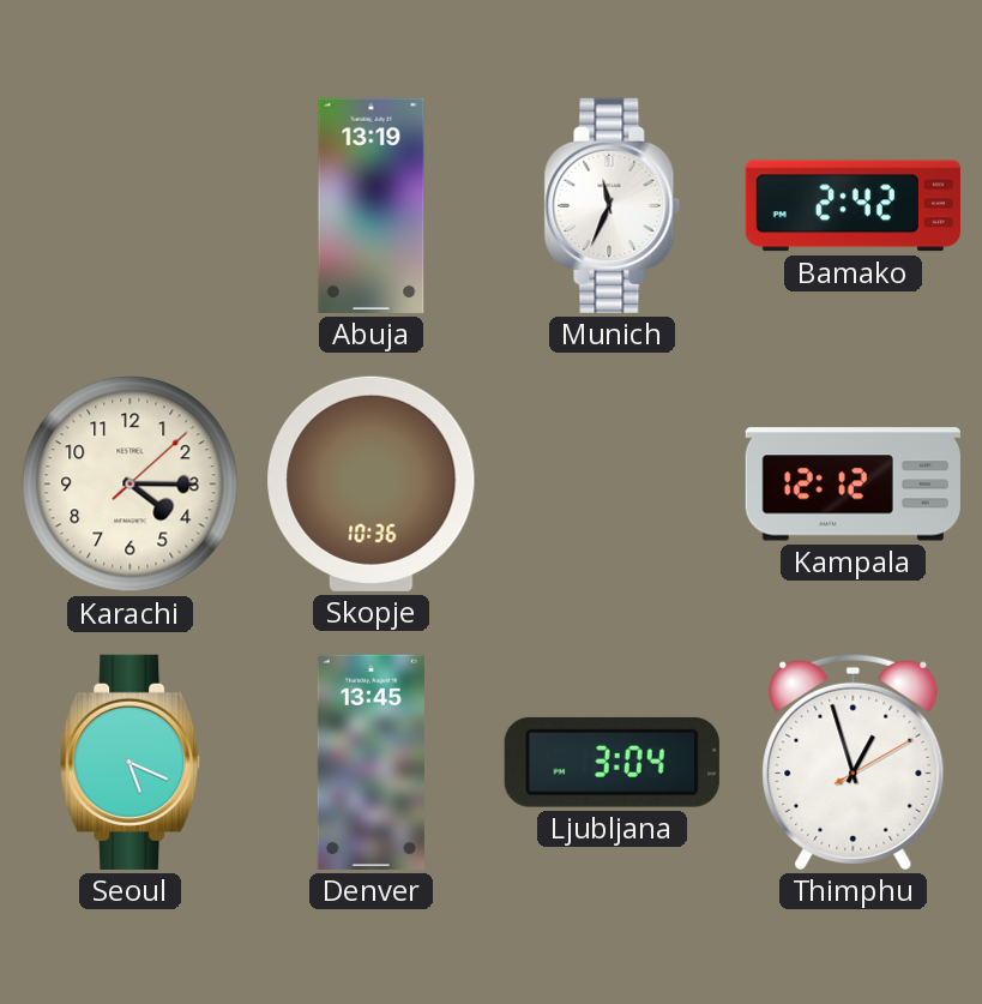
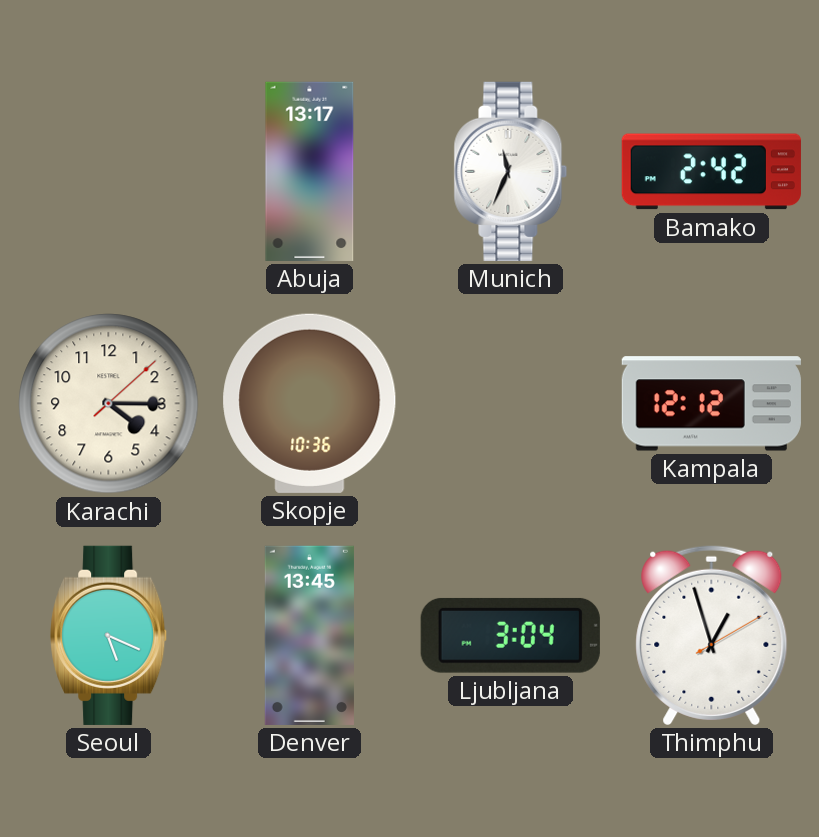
Abuja: 13:19 -> 13:17
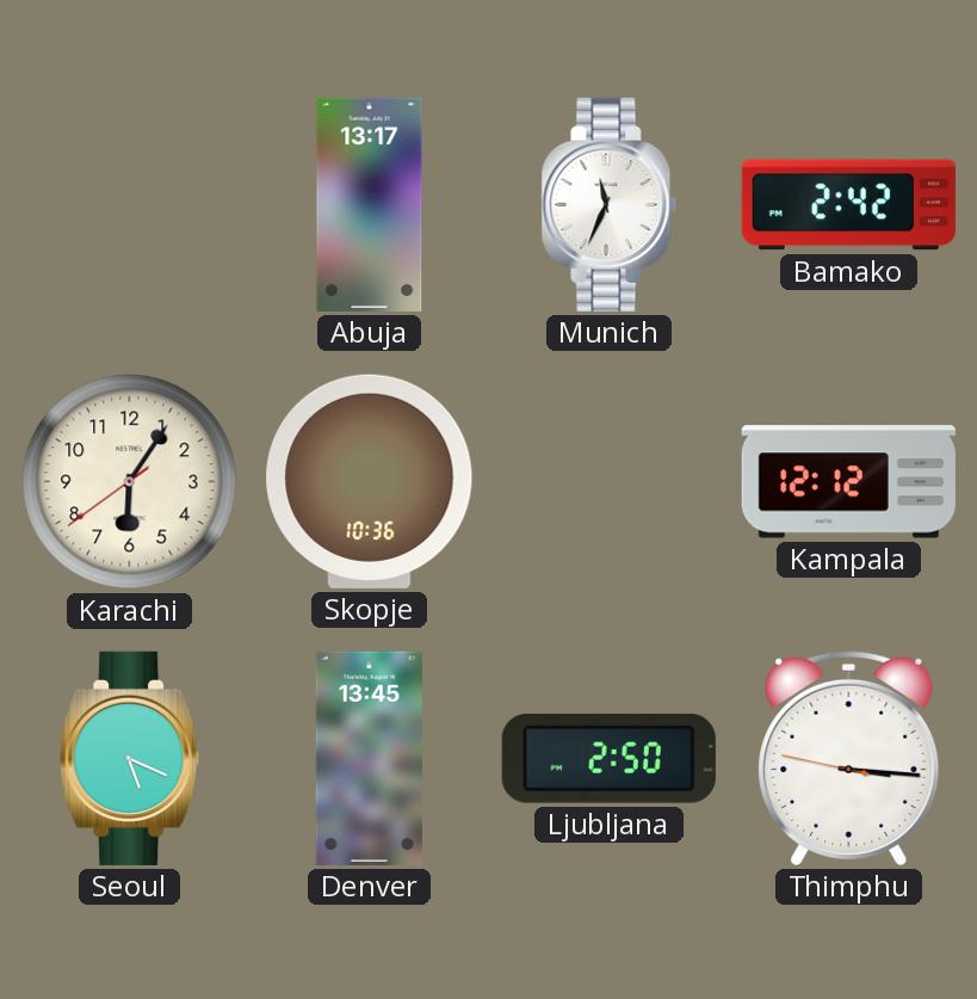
Karachi: 4:15 -> 6:05
Ljubljana: 3:04 -> 2:50
Thimphu: 12:57 -> 3:15
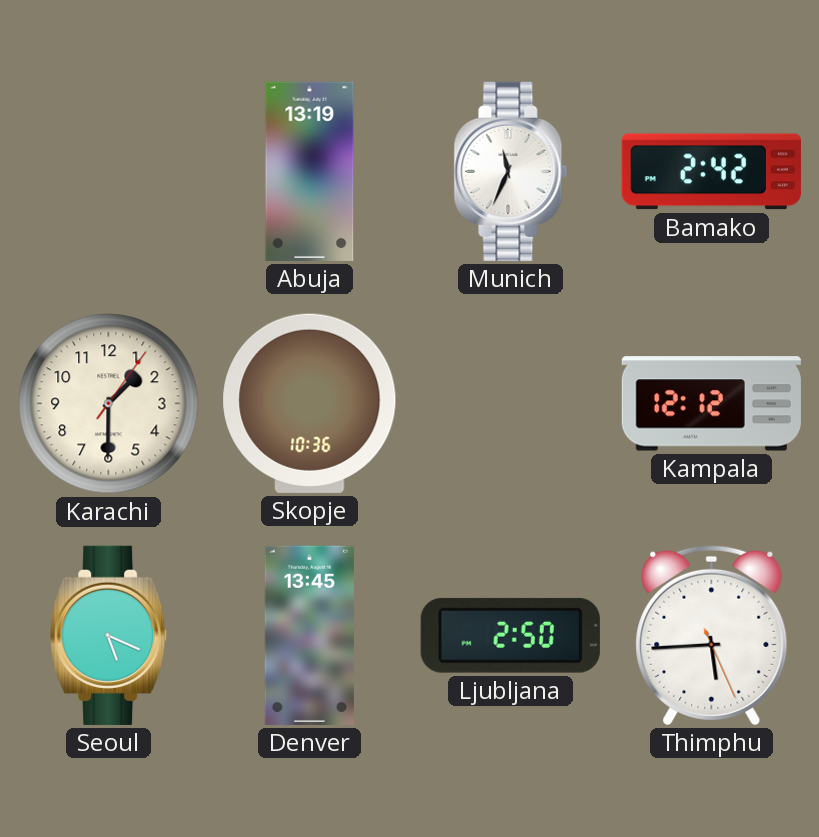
Abuja: 13:17 -> 13:19
Karachi: 6:05 -> 1:30
Thimphu: 3:15 -> 5:44
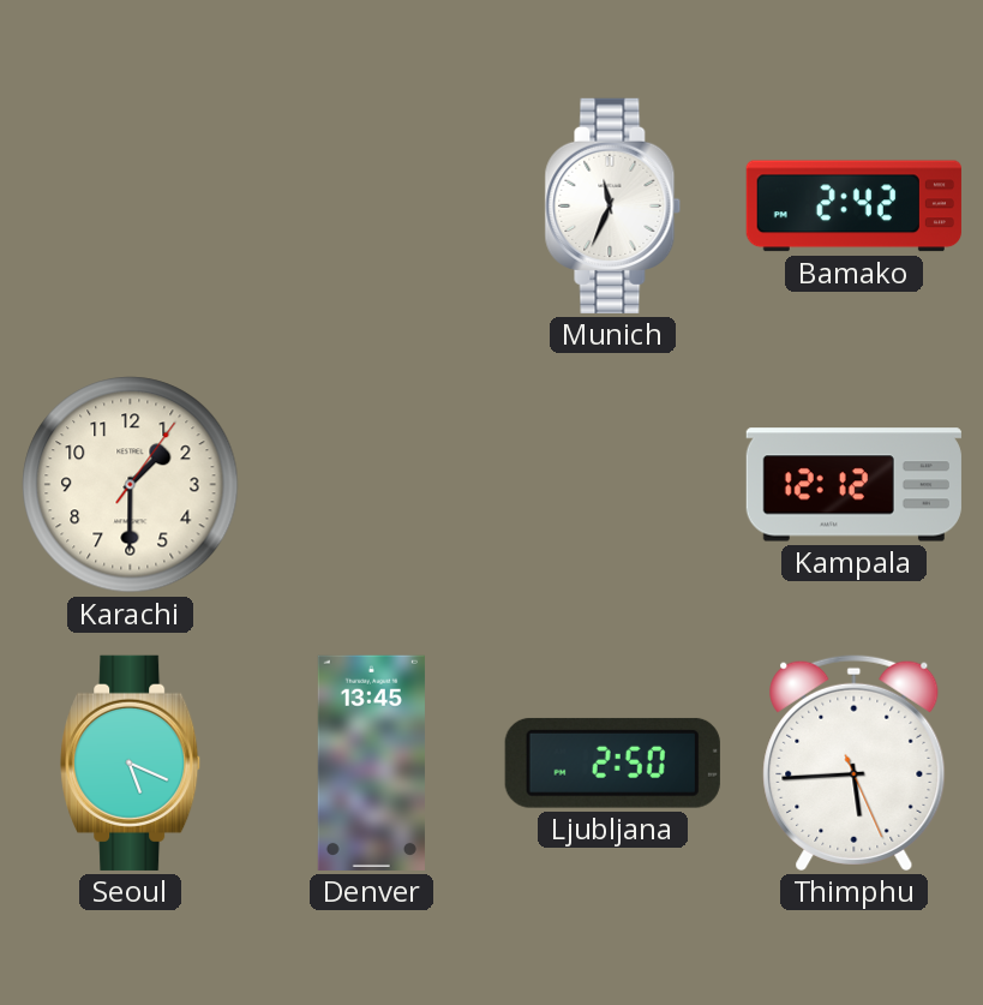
Abuja: 13:19 -> none
Skopje: 10:36 -> none
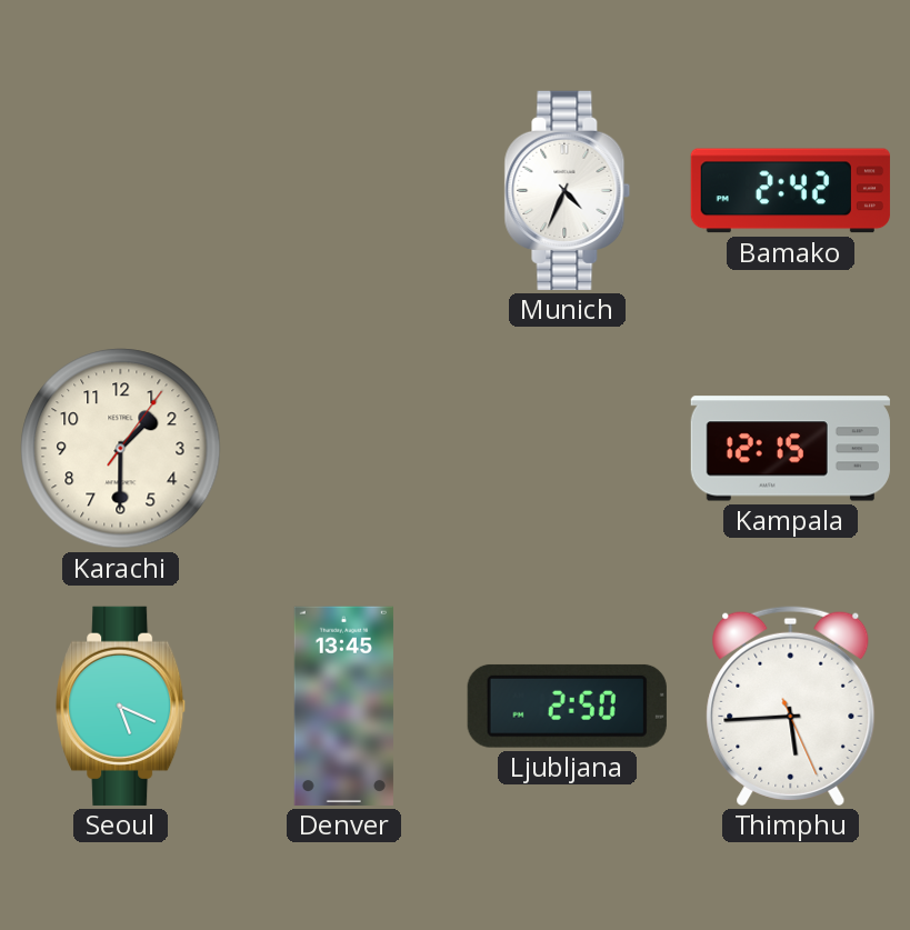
Munich: 11:34 -> 4:34
Kampala: 12:12 -> 12:15
